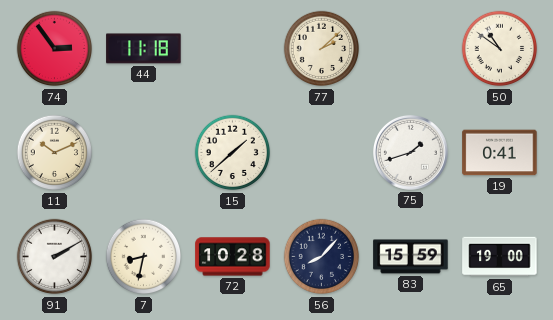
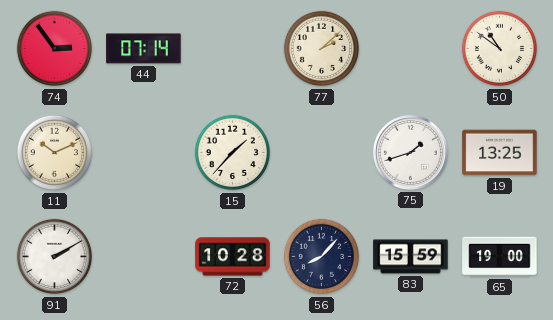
44: 11:18 -> 07:14
15: 1:38 -> 1:37
19: 0:41 -> 13:25
7: 8:32 -> none
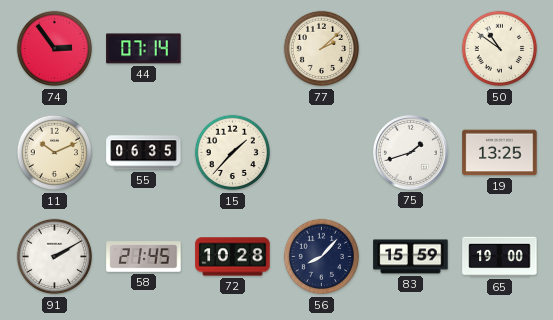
55: none -> 06:35
58: none -> 21:45
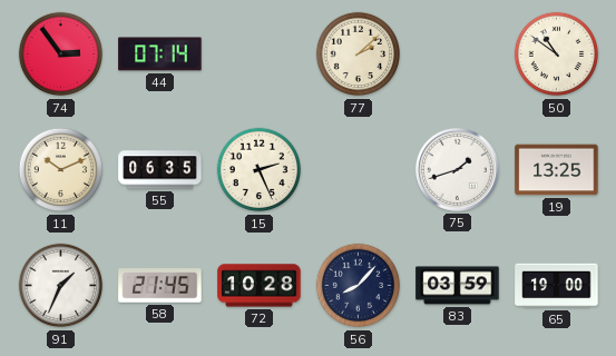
15: 1:37 -> 2:26
91: 2:10 -> 1:34
83: 15:59 -> 03:59
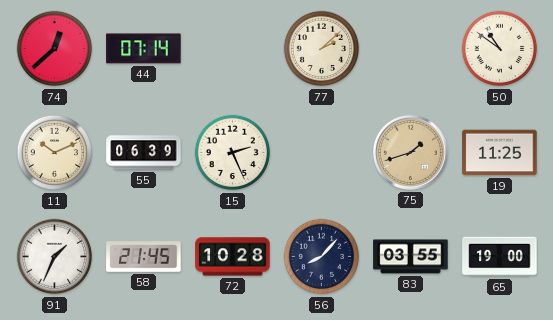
74: 2:54 -> 12:38
55: 06:35 -> 06:39
75 dial: white -> champagne
19: 13:25 -> 11:25
83: 03:59 -> 03:55
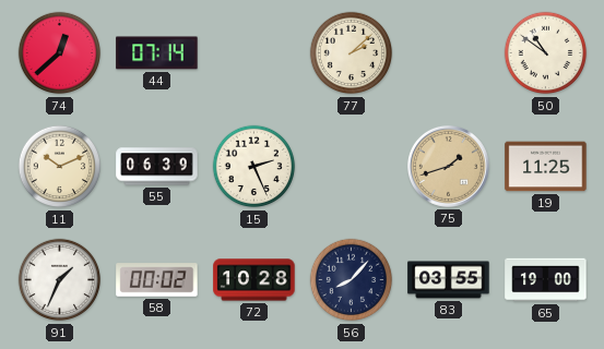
58: 21:45 -> 00:02
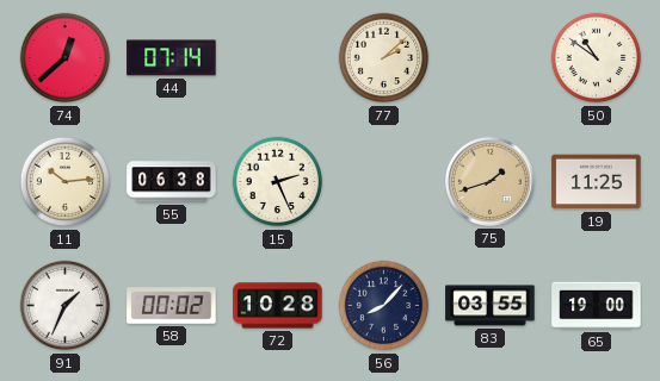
11: 10:11 -> 10:14
55: 06:39 -> 06:38
